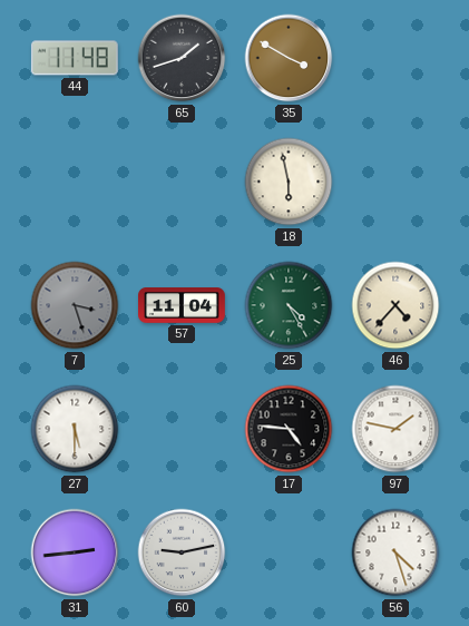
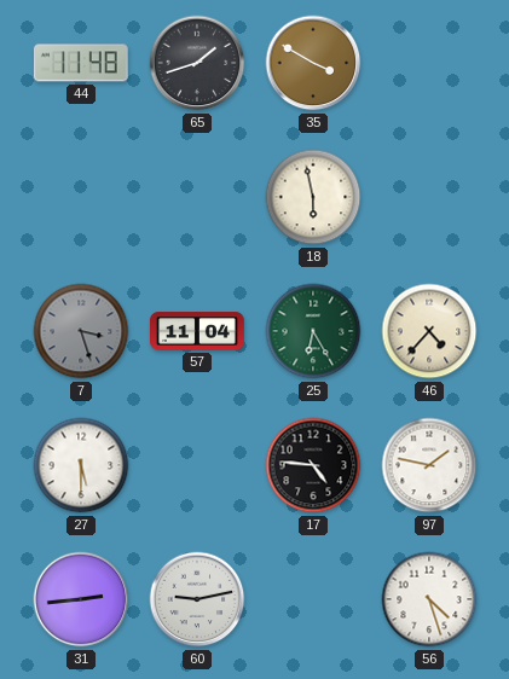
25: 4:25 -> 6:25
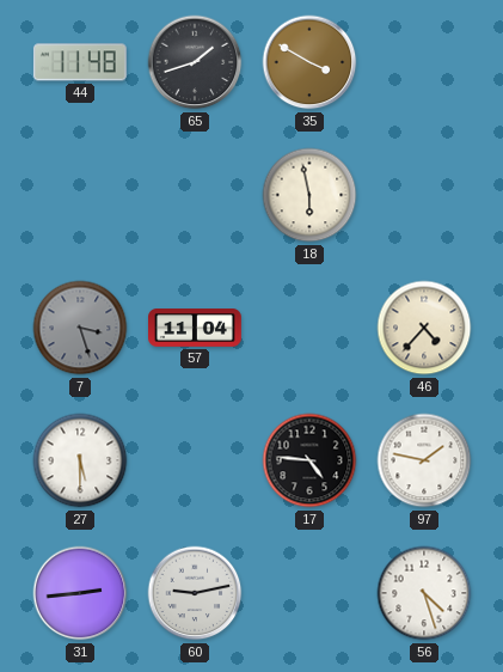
25: 6:25 -> none
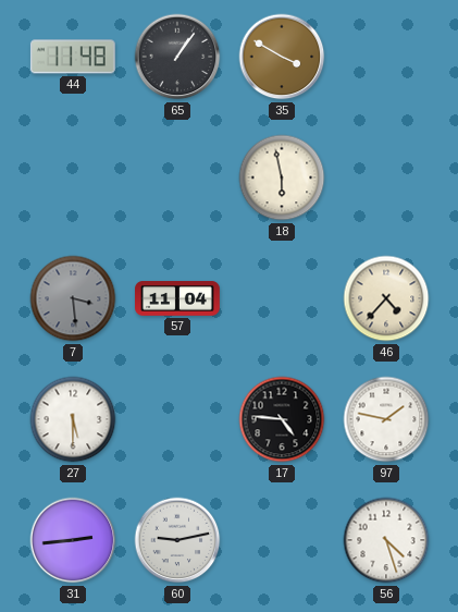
65: 1:42 -> 1:06
7: 3:27 -> 3:29
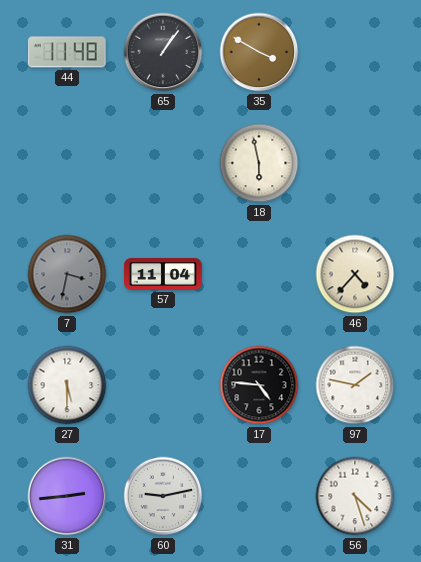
7: 3:29 -> 3:32
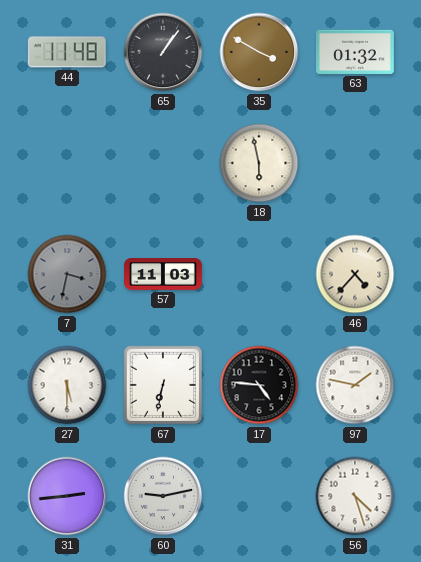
63: none -> 01:32
57: 11:04 -> 11:03
67: none -> 6:32
